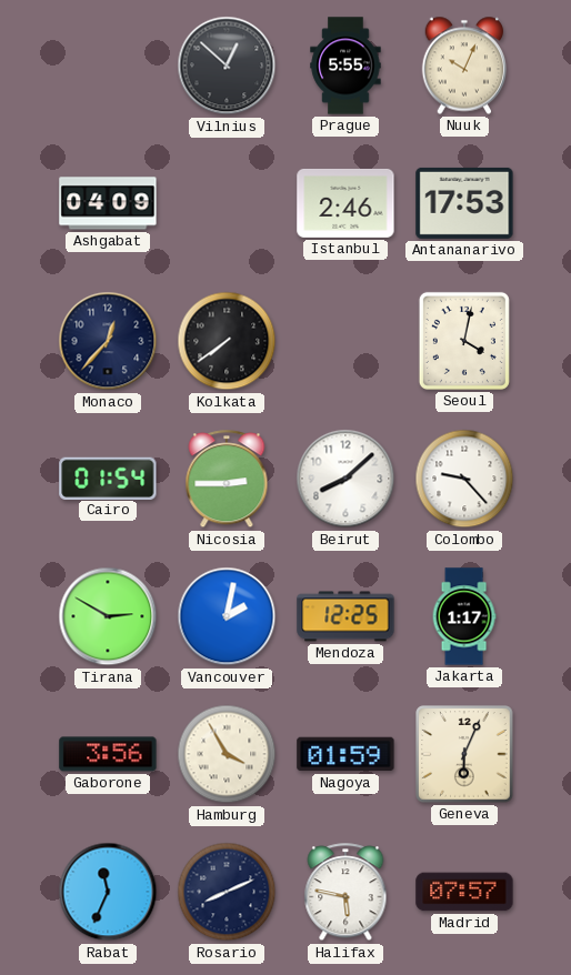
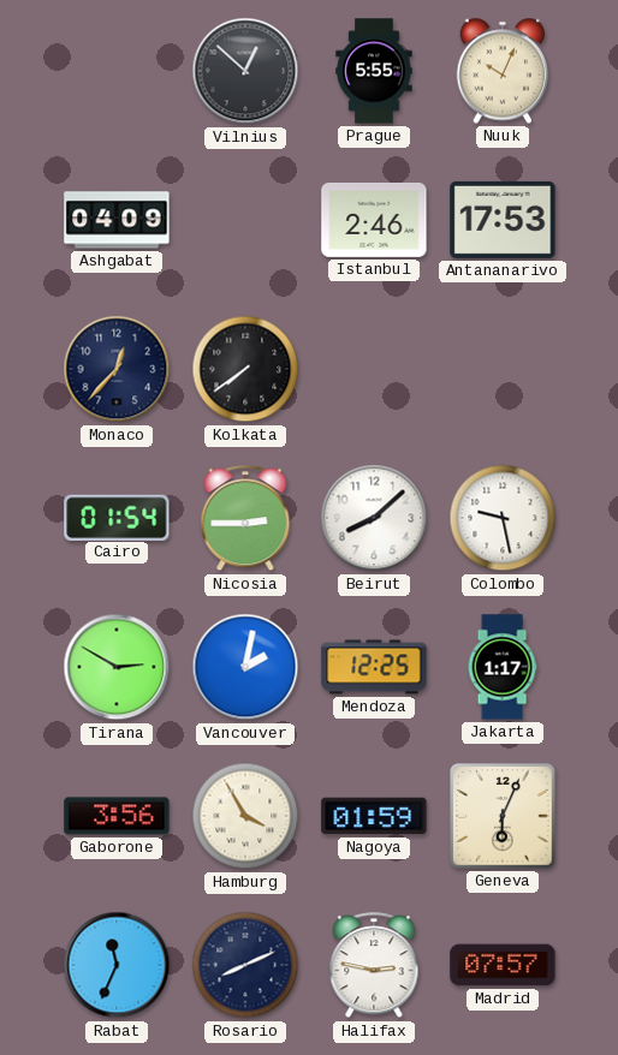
Seoul: 4:02 -> none
Colombo: 9:23 -> 9:28
Halifax: 5:47 -> 2:47
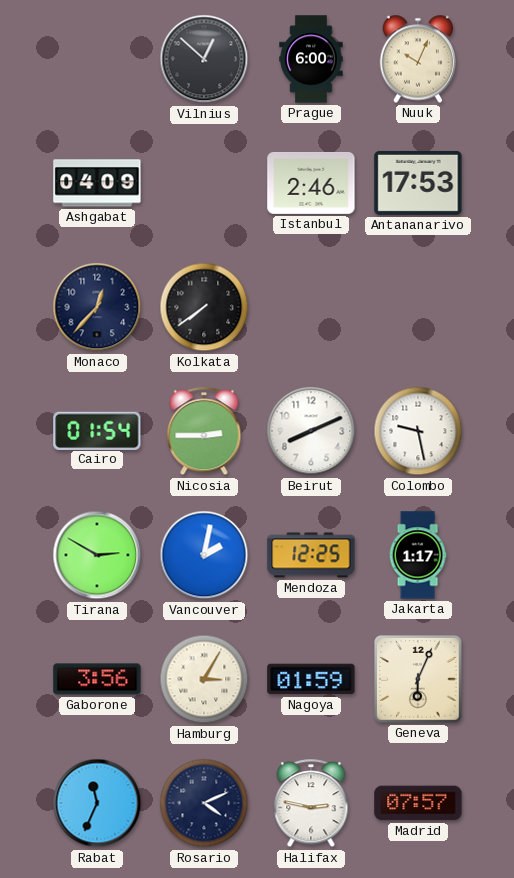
Prague: 5:55 -> 6:00
Beirut: 8:08 -> 8:11
Hamburg: 3:55 -> 3:05
Rosario: 8:11 -> 4:11
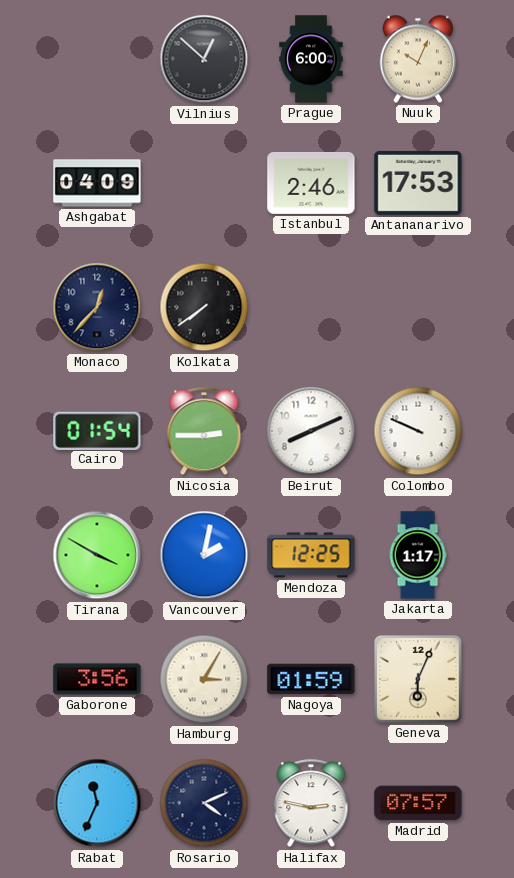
Colombo: 9:28 -> 9:49
Tirana: 2:50 -> 3:50
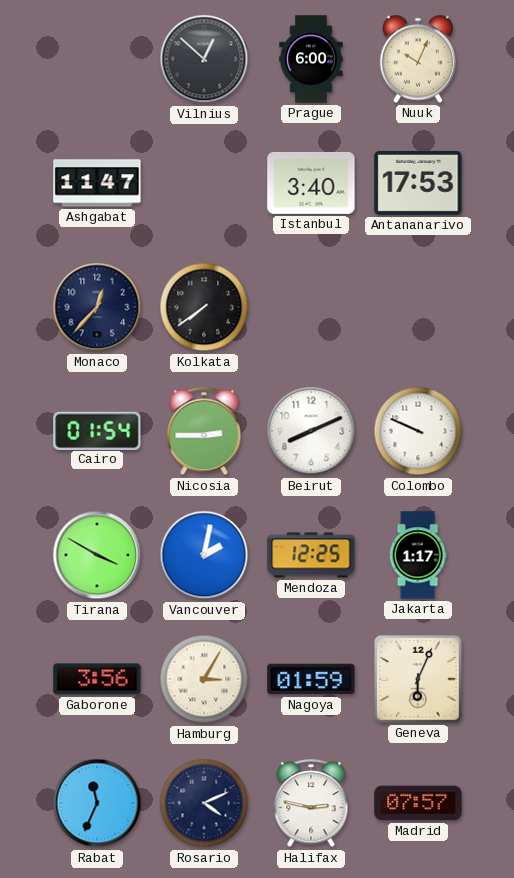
Ashgabat: 04:09 -> 11:47
Istanbul: 2:46 -> 3:40
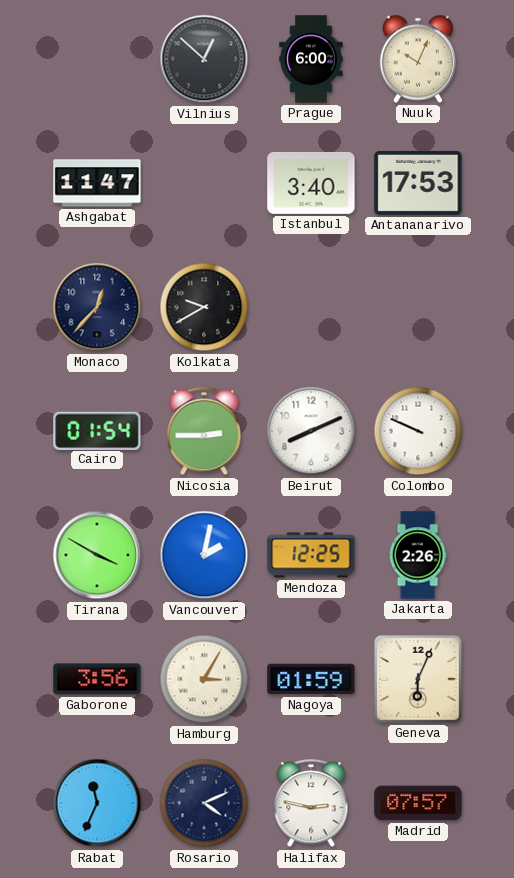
Kolkata: 7:39 -> 9:40
Jakarta: 1:17 -> 2:26
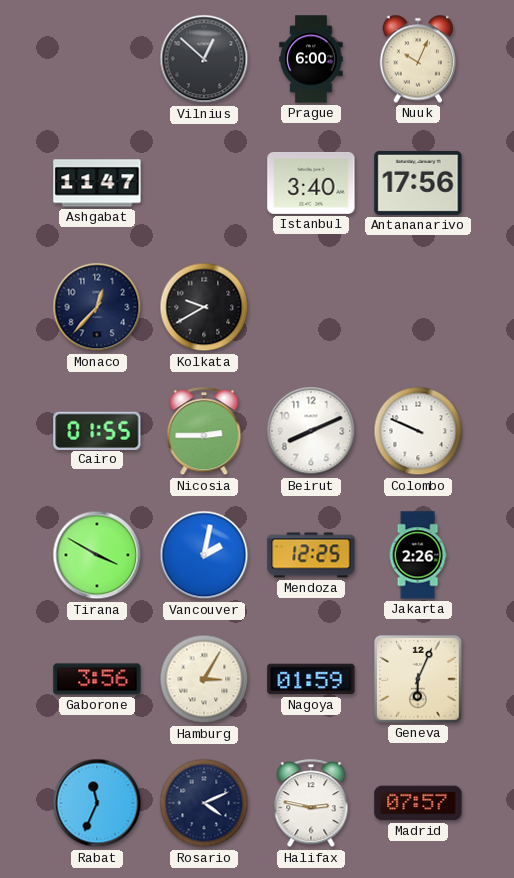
Antananarivo: 17:53 -> 17:56
Cairo: 01:54 -> 01:55
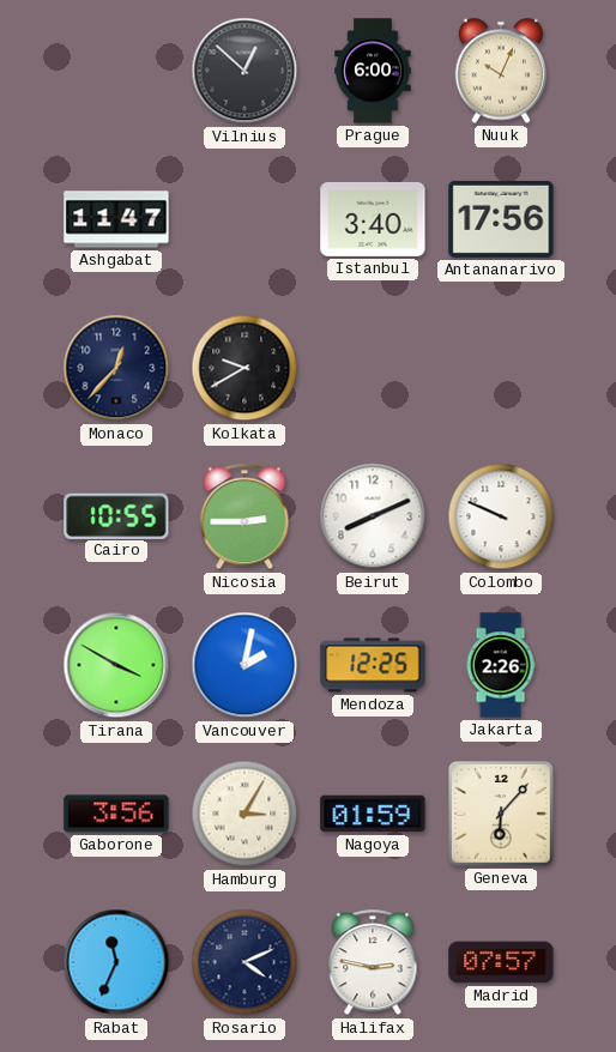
Cairo: 01:55 -> 10:55
Geneva: 6:04 -> 6:07
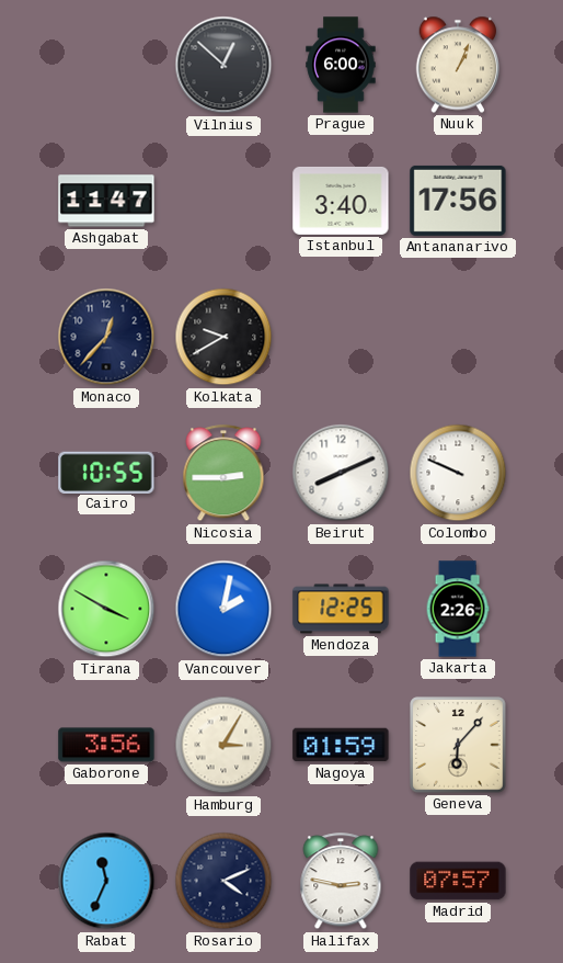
Nuuk: 10:04 -> 1:04
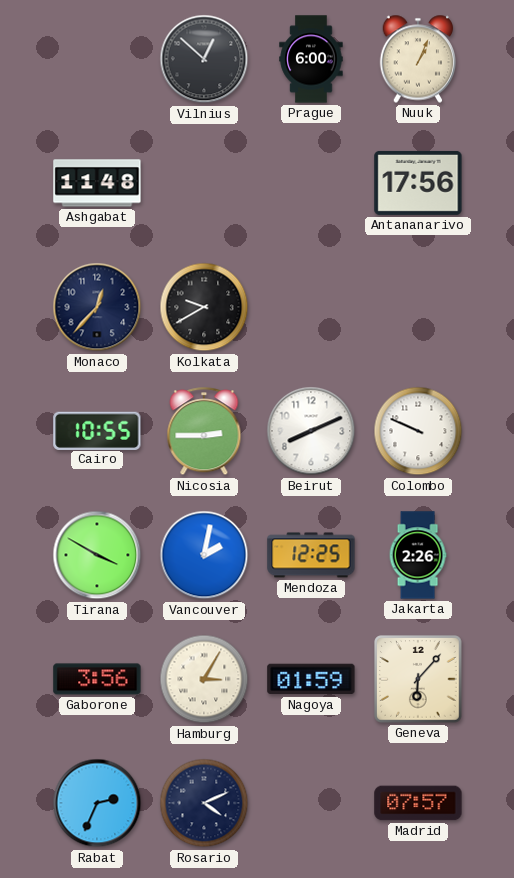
Ashgabat: 11:47 -> 11:48
Istanbul: 3:40 -> none
Rabat: 11:34 -> 2:34
Halifax: 2:47 -> none
